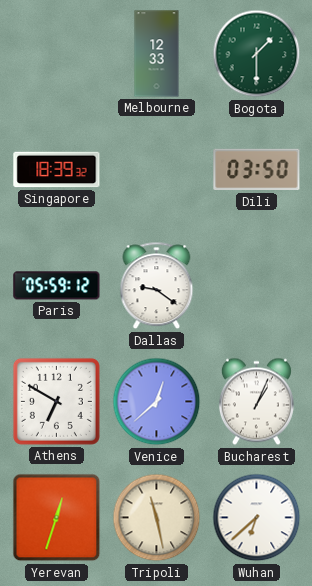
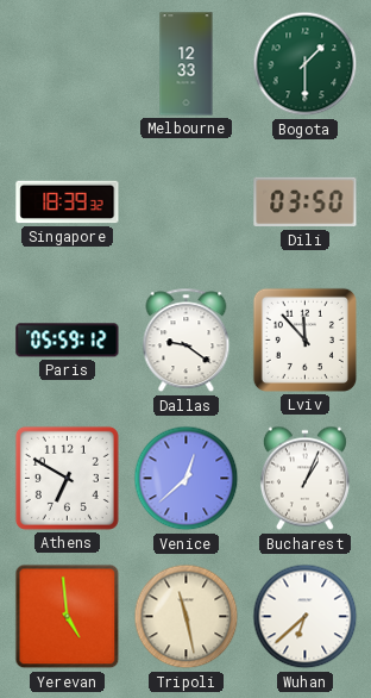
Lviv: none -> 11:53
Yerevan: 12:33 -> 4:59
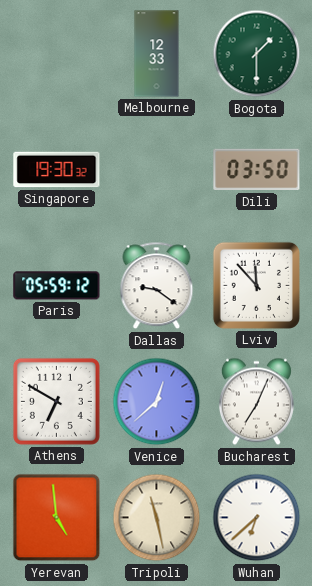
Singapore: 18:39 -> 19:30
Bucharest: 1:04 -> 7:04
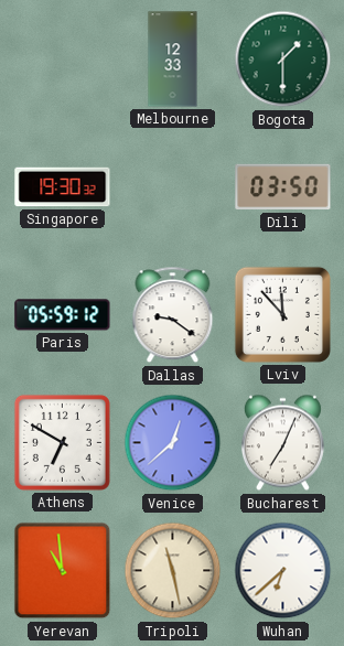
Yerevan: 4:59 -> 10:59
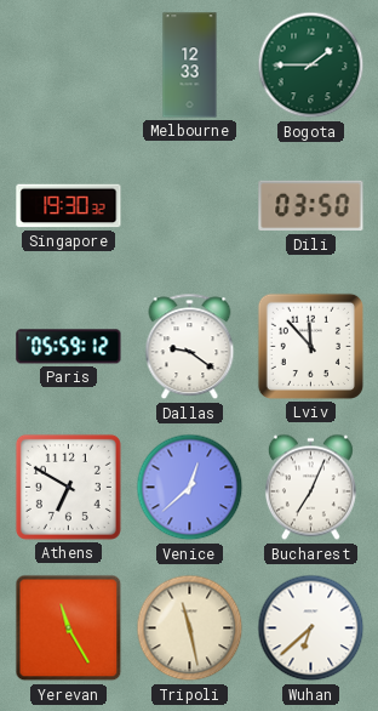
Bogota: 1:30 -> 1:45
Yerevan: 10:59 -> 11:25
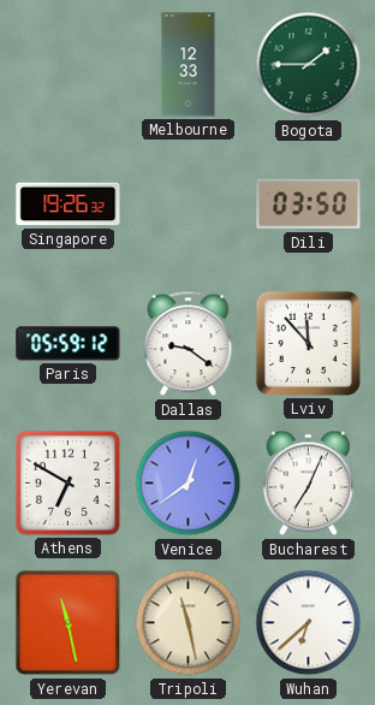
Singapore: 19:30 -> 19:26
Venice: 12:38 -> 12:39
Yerevan: 11:25 -> 11:28
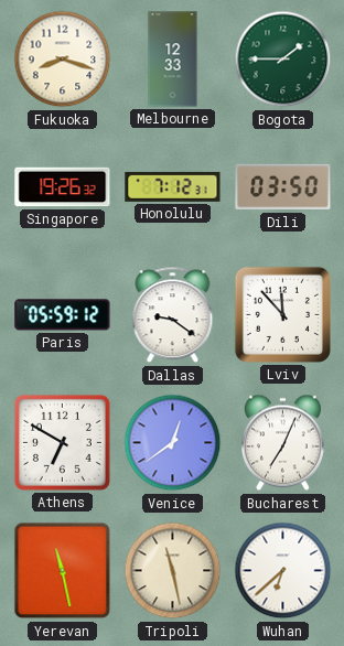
Fukuoka: none -> 8:18
Honolulu: none -> 7:12
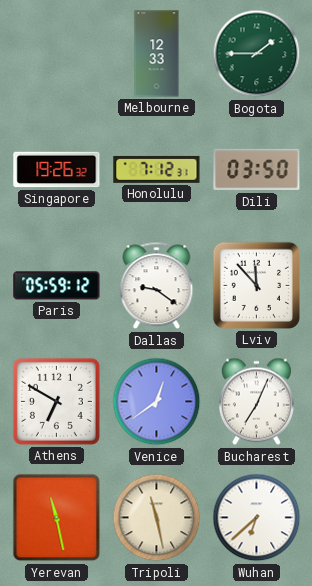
Fukuoka: 8:18 -> none
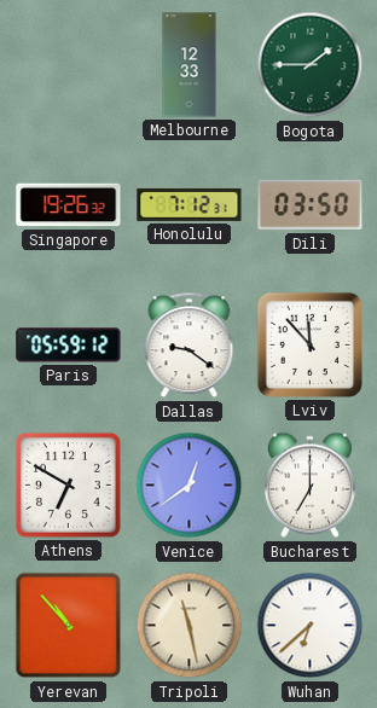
Bucharest: 7:04 -> 7:00
Yerevan: 11:28 -> 10:53
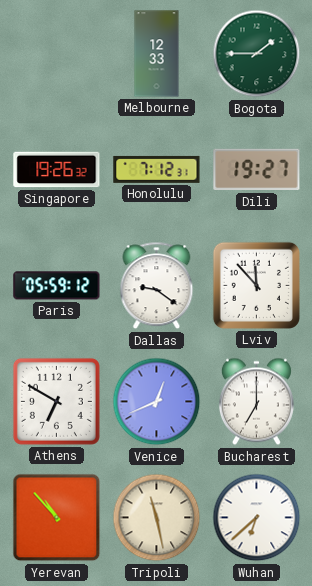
Dili: 03:50 -> 19:27
Venice: 12:39 -> 12:41
